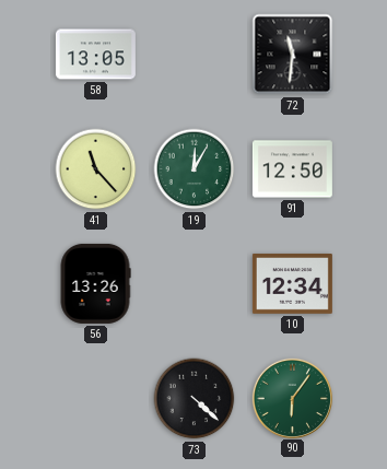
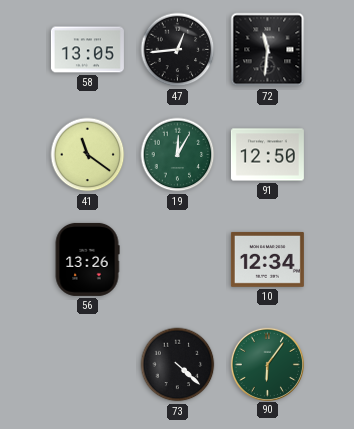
47: none -> 12:44
41: 11:23 -> 11:21
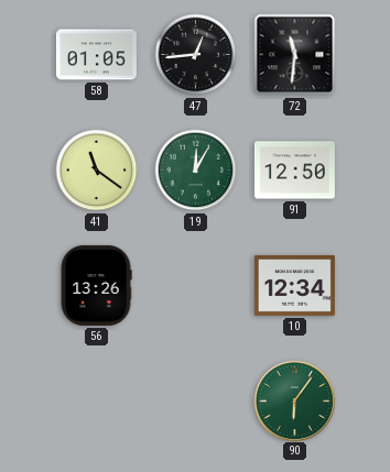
58: 13:05 -> 01:05
73: 4:22 -> none
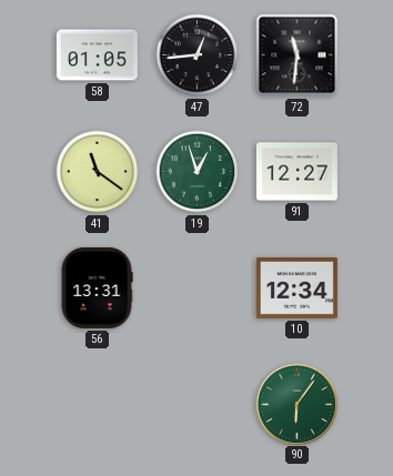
19: 12:05 -> 12:57
91: 12:50 -> 12:27
56: 13:26 -> 13:31
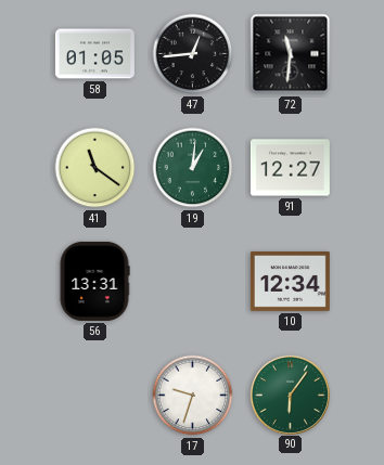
19: 12:57 -> 1:01
17: none -> 9:33
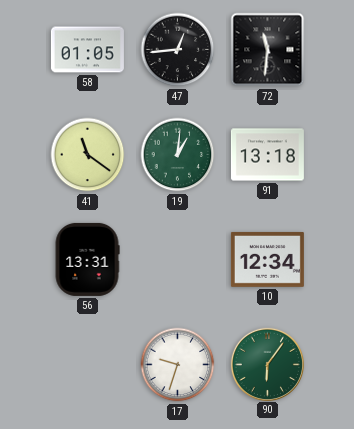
91: 12:27 -> 13:18
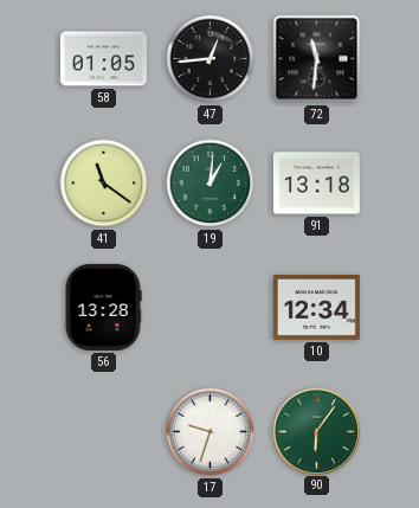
56: 13:31 -> 13:28
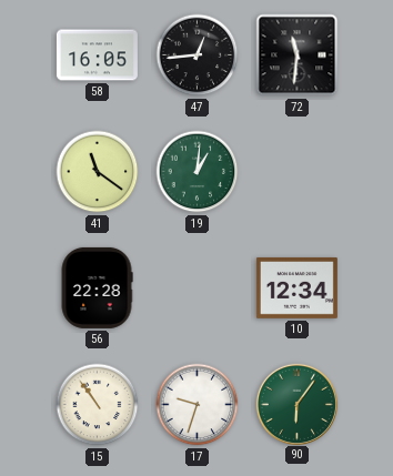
58: 01:05 -> 16:05
91: 13:18 -> none
56: 13:28 -> 22:28
15: none -> 10:54
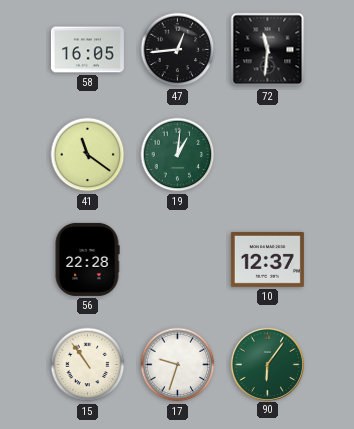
10: 12:34 -> 12:37
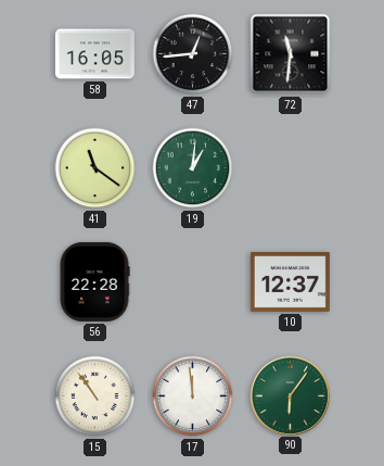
17: 9:33 -> 11:59
